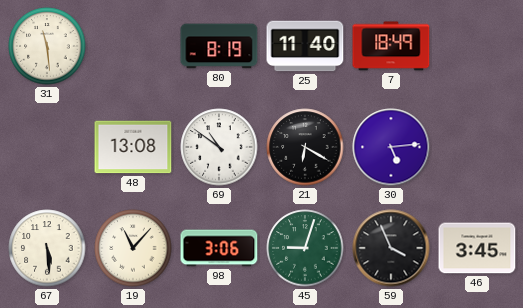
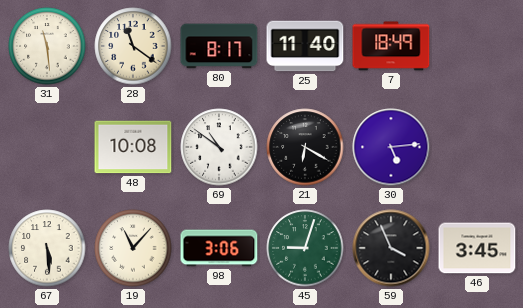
28: none -> 11:21
80: 8:19 -> 8:17
48: 13:08 -> 10:08
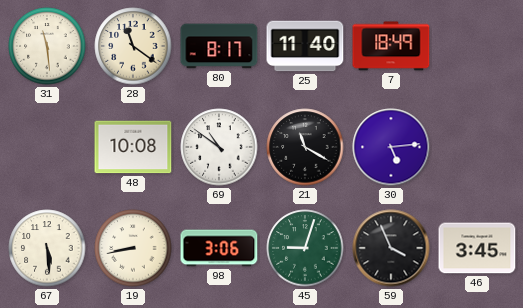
21: 6:20 -> 11:20
19: 11:07 -> 8:43
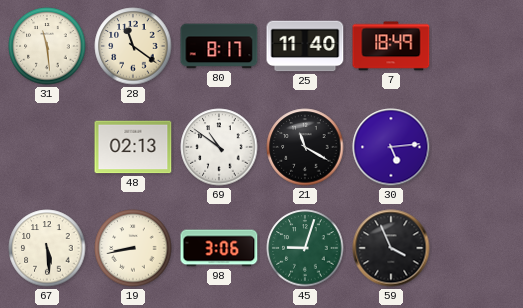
48: 10:08 -> 02:13
46: 3:45 -> none
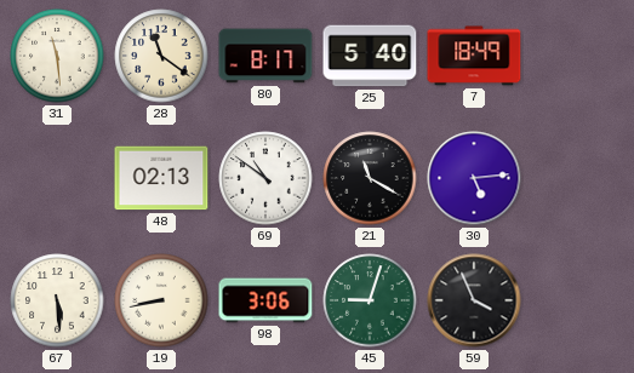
25: 11:40 -> 5:40
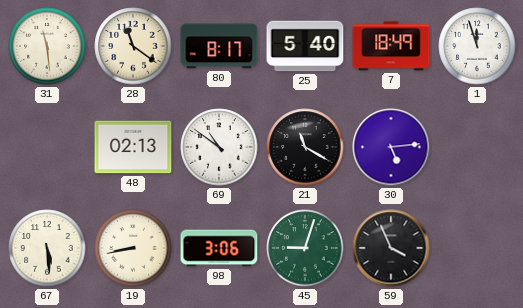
1: none -> 11:57
